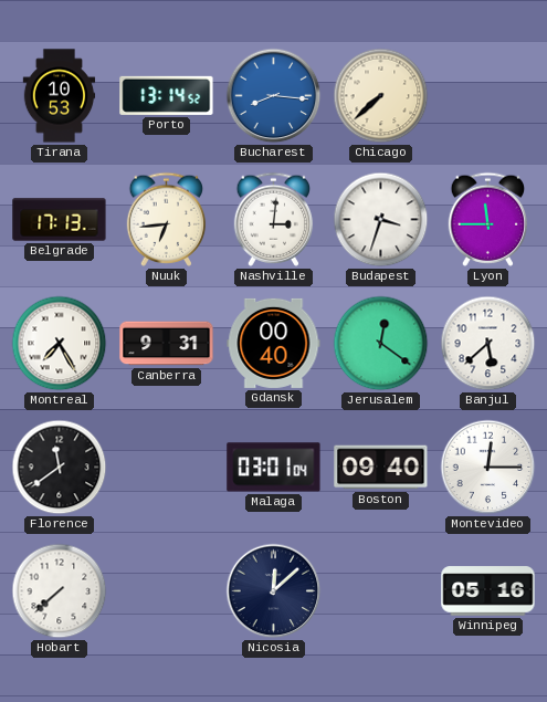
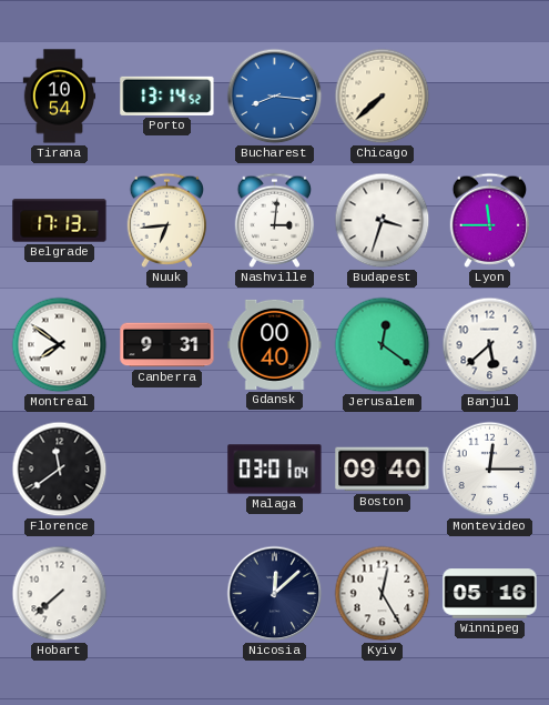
Tirana: 10:53 -> 10:54
Montreal: 7:25 -> 7:51
Kyiv: none -> 12:25
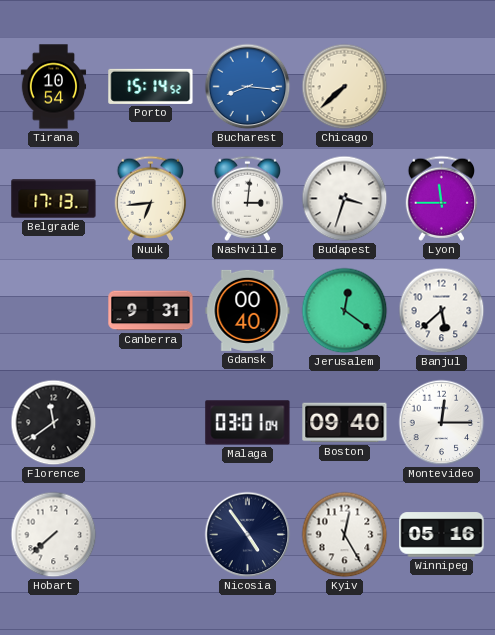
Porto: 13:14 -> 15:14
Montreal: 7:51 -> none
Nicosia: 12:08 -> 4:54
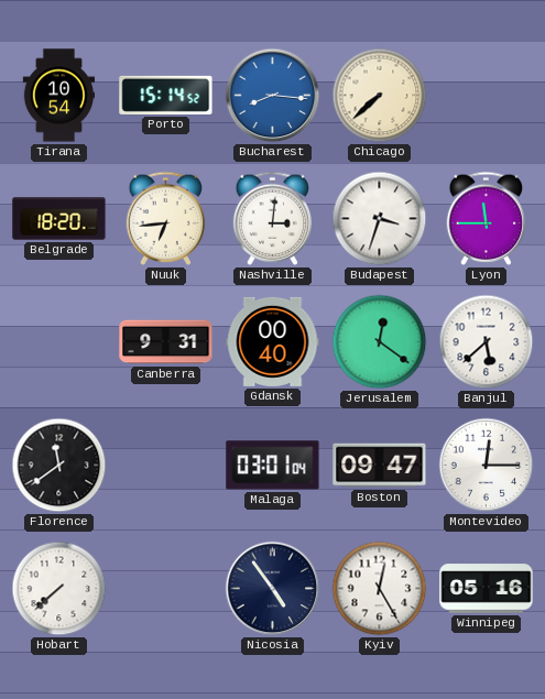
Belgrade: 17:13 -> 18:20
Boston: 09:40 -> 09:47
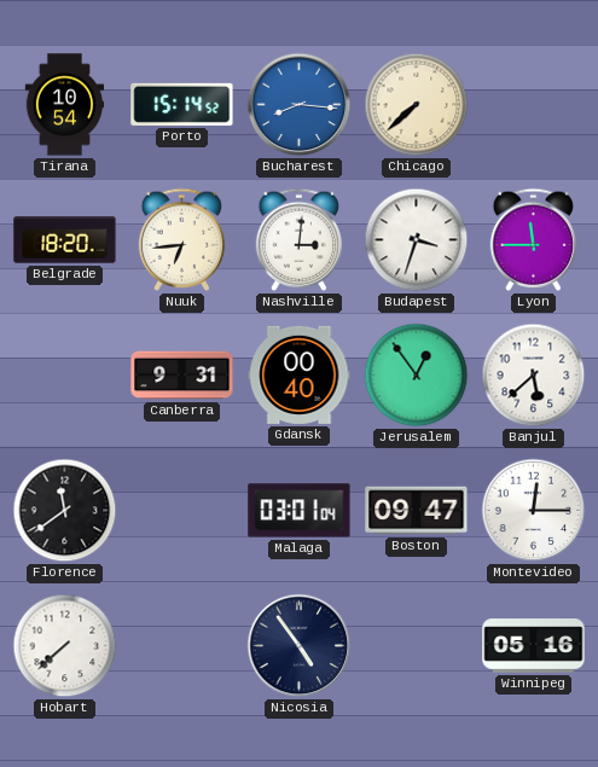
Jerusalem: 12:21 -> 12:54
Kyiv: 12:25 -> none
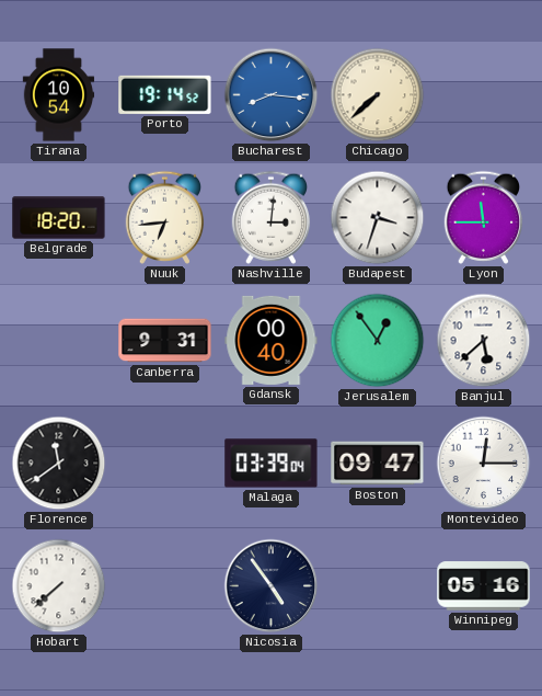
Porto: 15:14 -> 19:14
Malaga: 03:01 -> 03:39
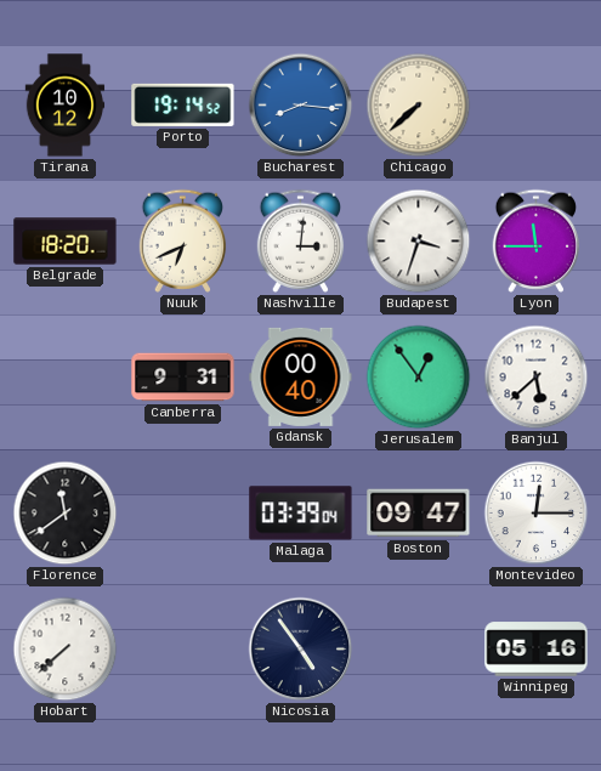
Tirana: 10:54 -> 10:12
Nuuk: 6:44 -> 6:41
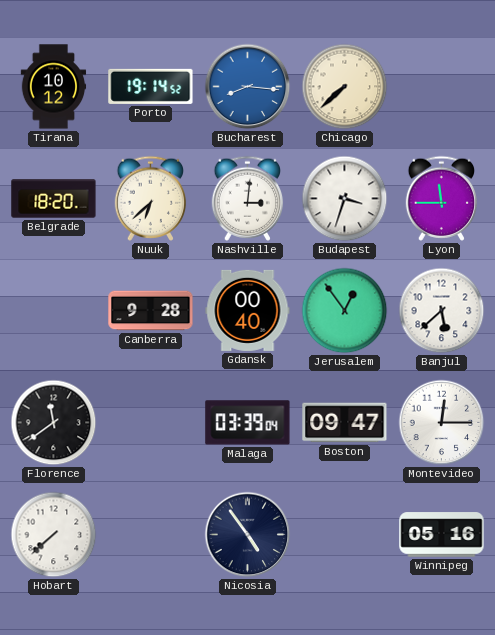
Nuuk: 6:41 -> 6:38
Canberra: 9:31 -> 9:28
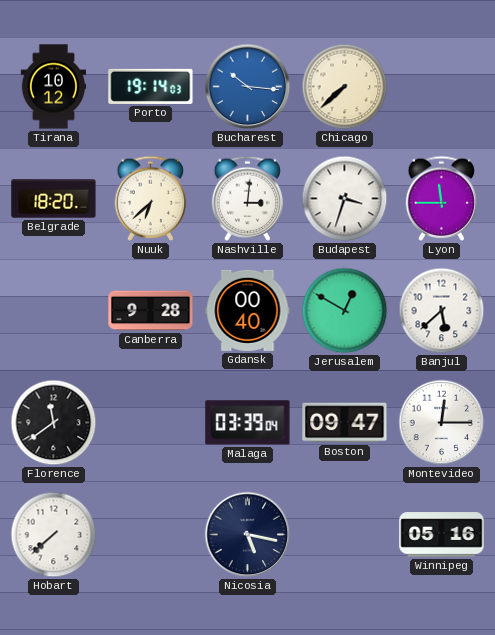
Porto: 19:14:52 -> 19:14:03
Bucharest: 8:16 -> 10:16
Jerusalem: 12:54 -> 12:50
Nicosia: 4:54 -> 5:17
